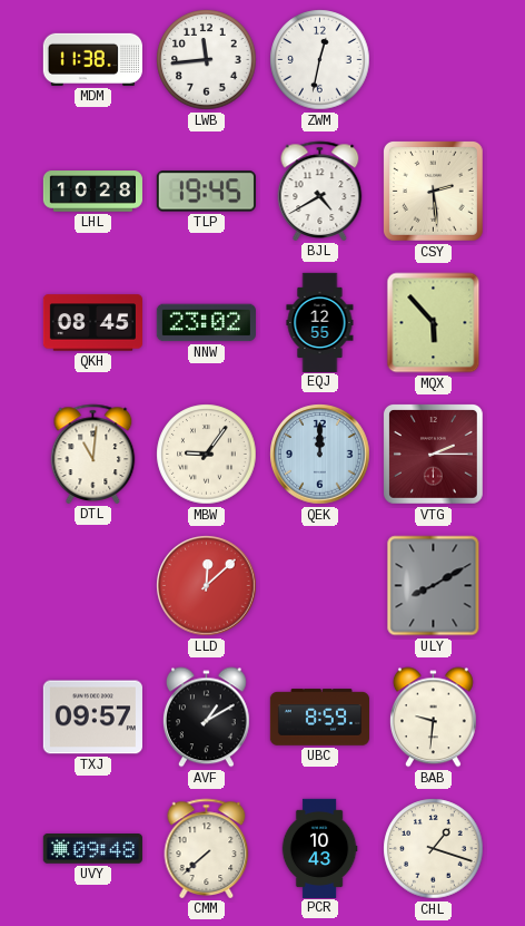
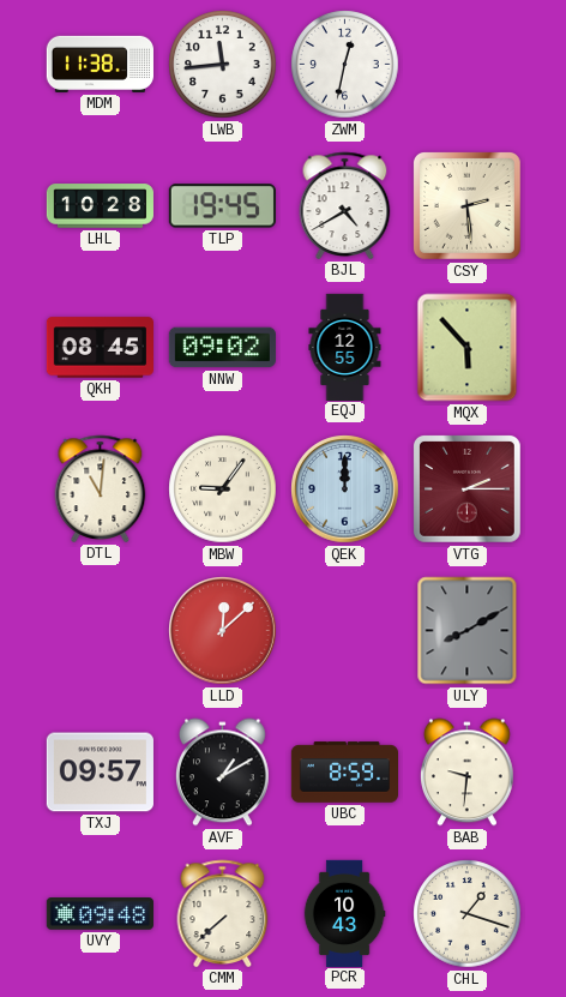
NNW: 23:02 -> 09:02
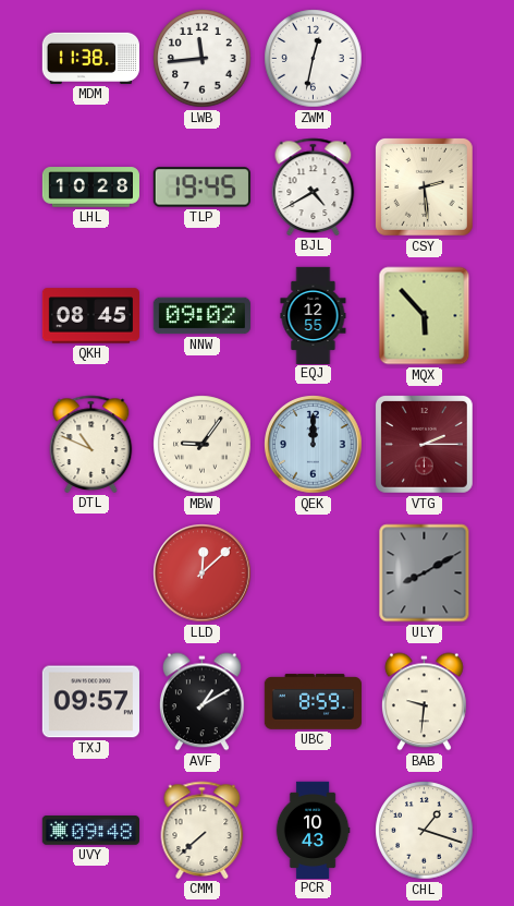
DTL: 11:01 -> 10:49
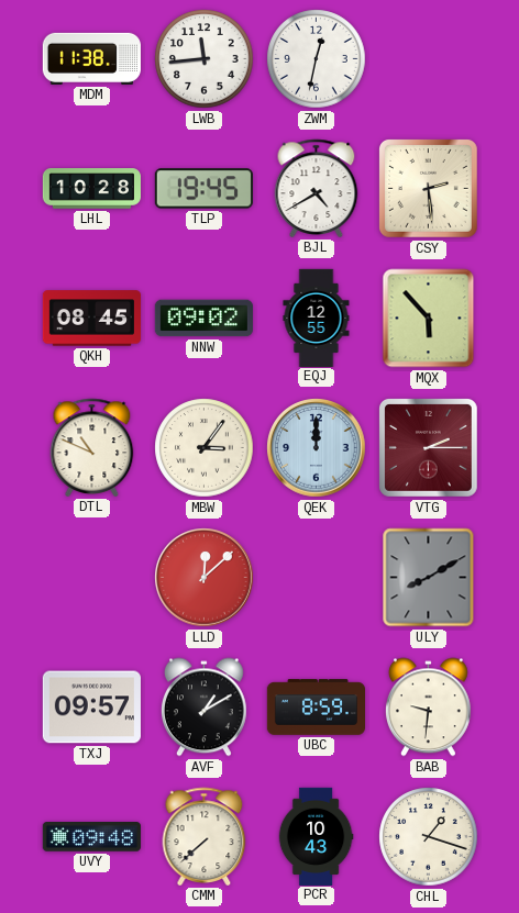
MBW: 9:06 -> 3:06
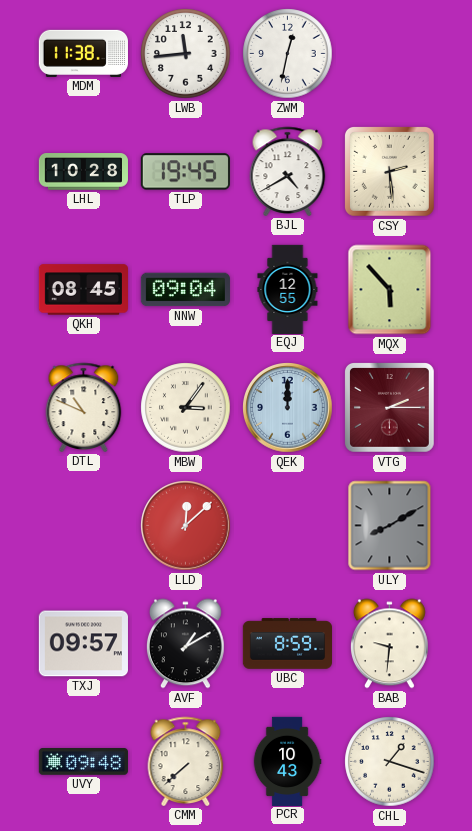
NNW: 09:02 -> 09:04
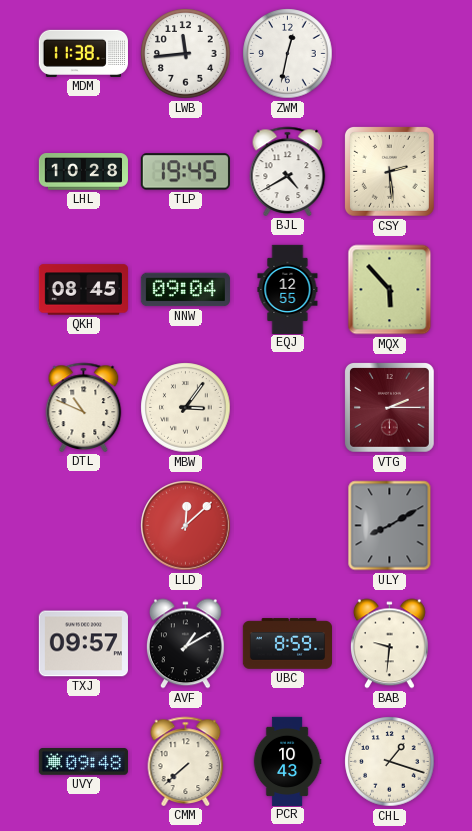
QEK: 12:00 -> none
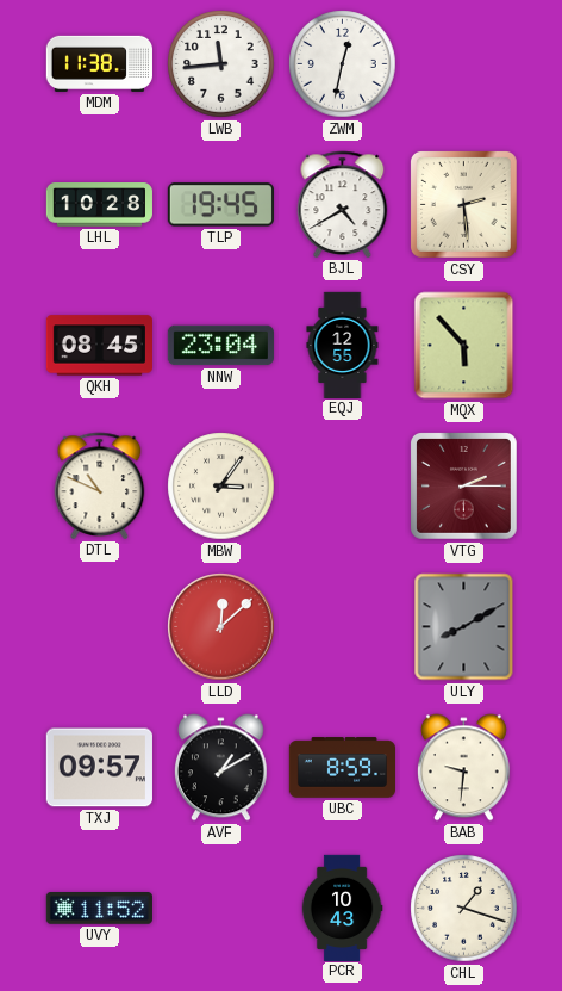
NNW: 09:04 -> 23:04
UVY: 09:48 -> 11:52
CMM: 7:38 -> none
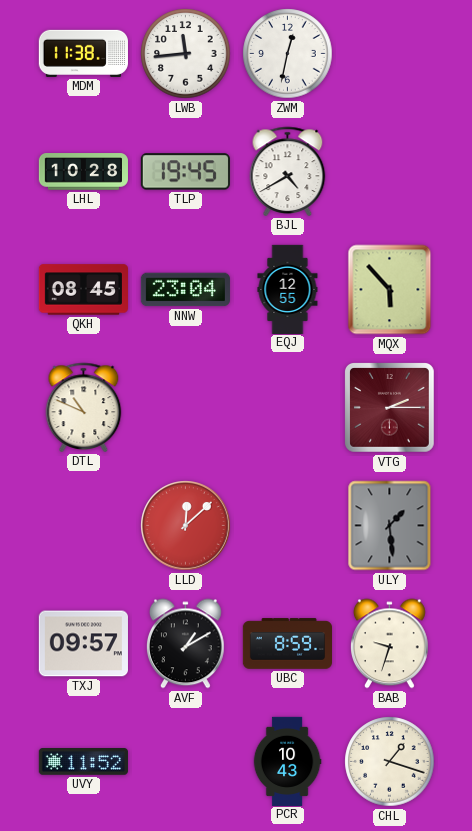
CSY: 2:29 -> none
MBW: 3:06 -> none
ULY: 8:10 -> 1:29
BAB: 9:31 -> 9:33
